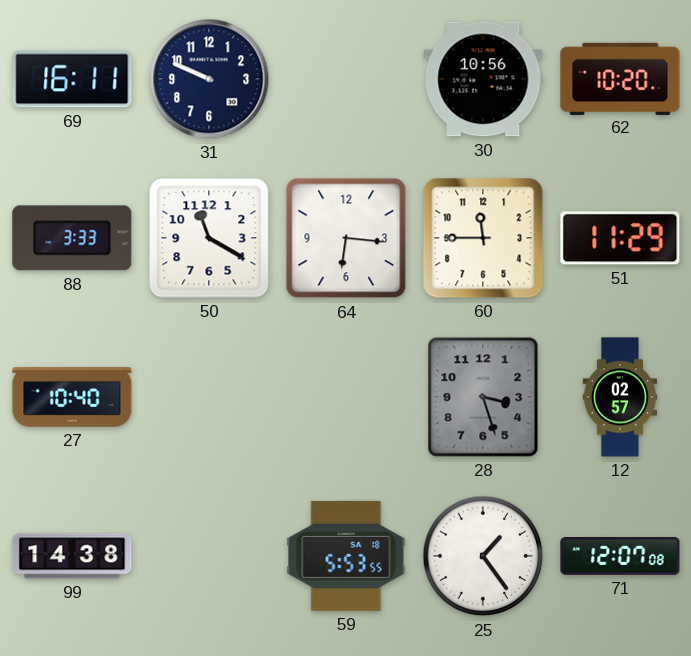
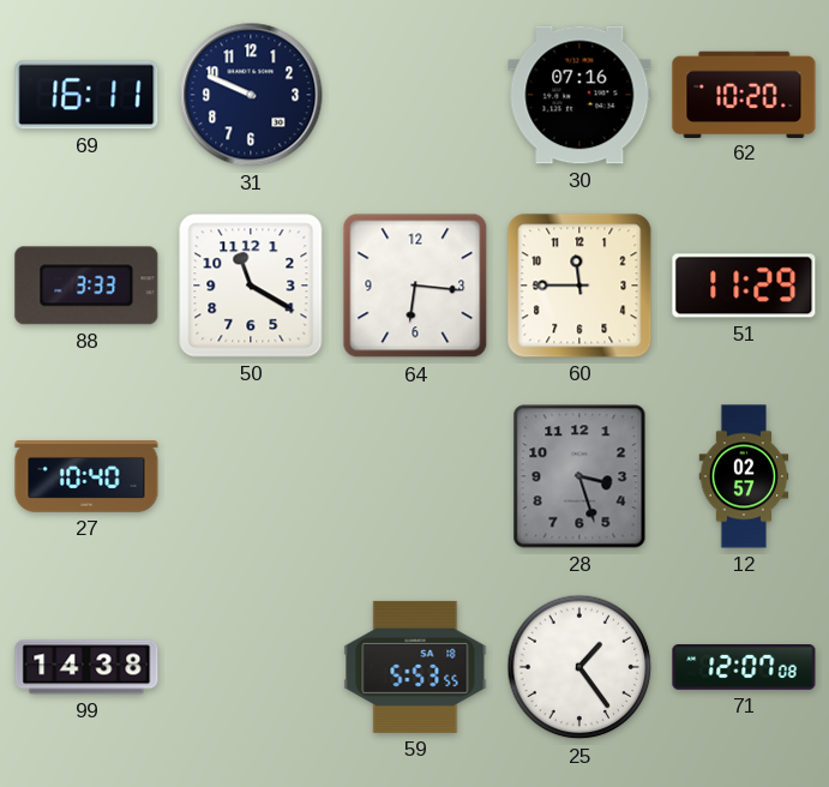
30: 10:56 -> 07:16
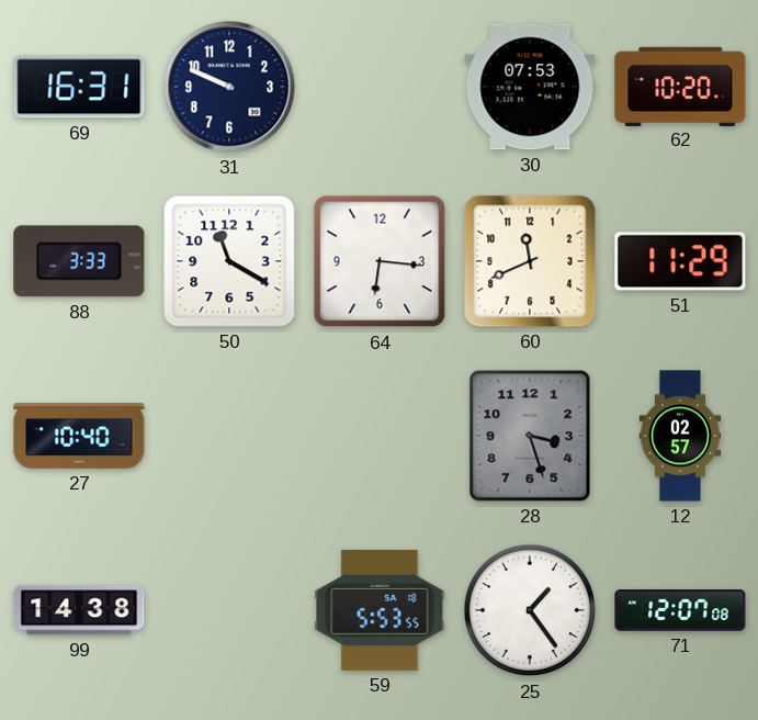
69: 16:11 -> 16:31
30: 07:16 -> 07:53
60: 11:45 -> 11:41
